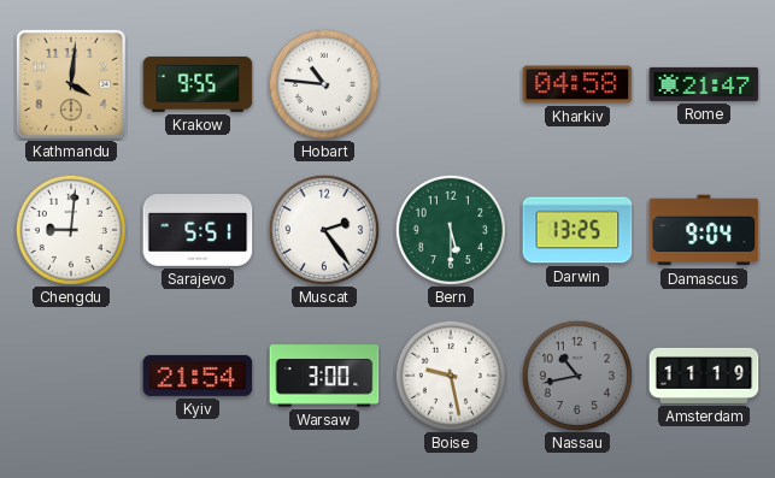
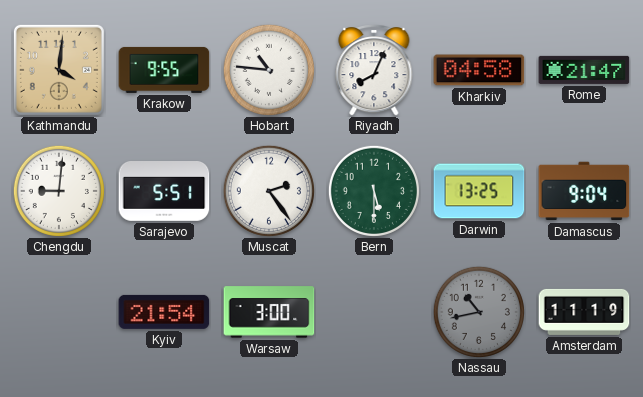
Riyadh: none -> 8:04
Boise: 9:28 -> none
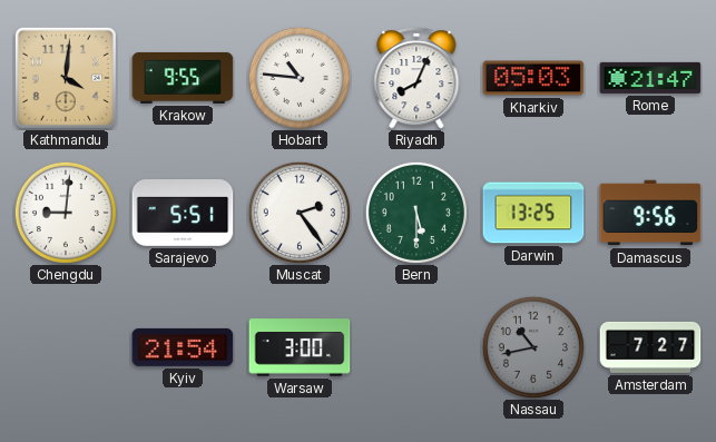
Kharkiv: 04:58 -> 05:03
Damascus: 9:04 -> 9:56
Amsterdam: 11:19 -> 7:27
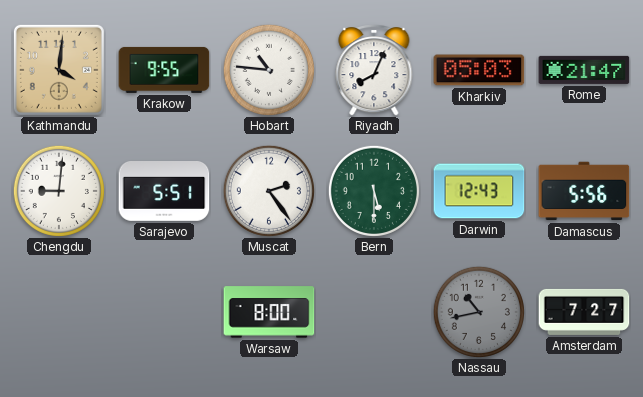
Darwin: 13:25 -> 12:43
Damascus: 9:56 -> 5:56
Kyiv: 21:54 -> none
Warsaw: 3:00 -> 8:00
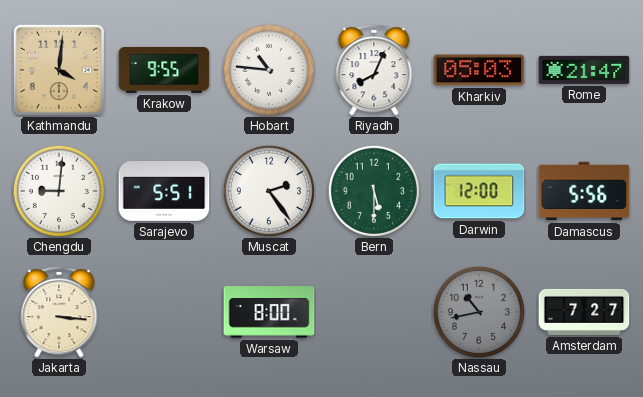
Darwin: 12:43 -> 12:00
Jakarta: none -> 3:16
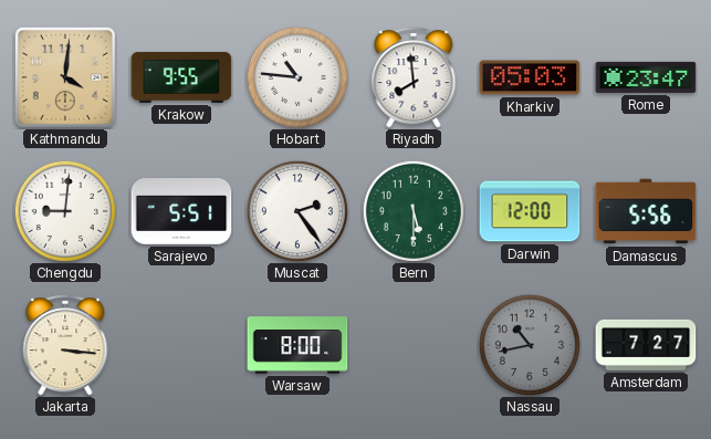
Riyadh: 8:04 -> 7:59
Rome: 21:47 -> 23:47
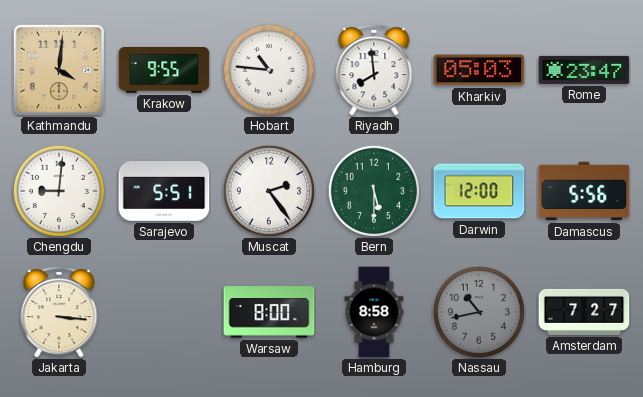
Hamburg: none -> 8:58
